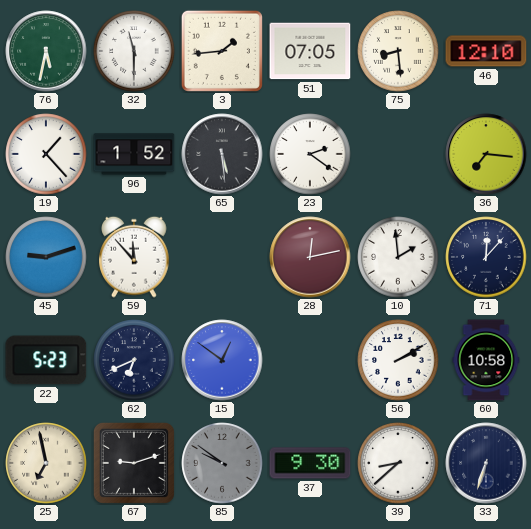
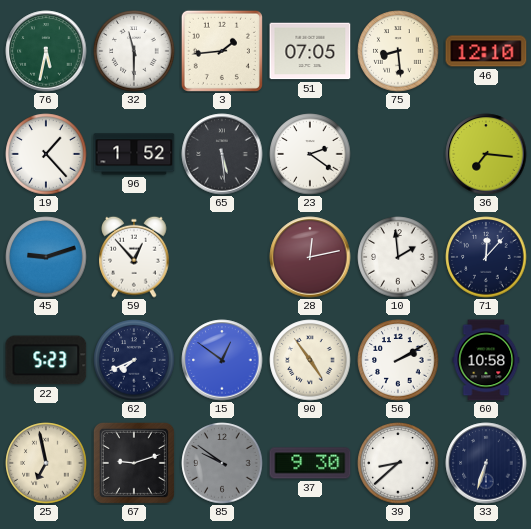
59: 11:53 -> 12:53
62: 6:41 -> 7:41
90: none -> 4:54
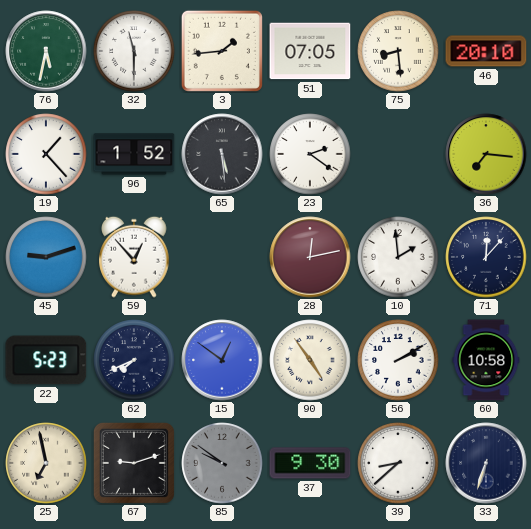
46: 12:10 -> 20:10
